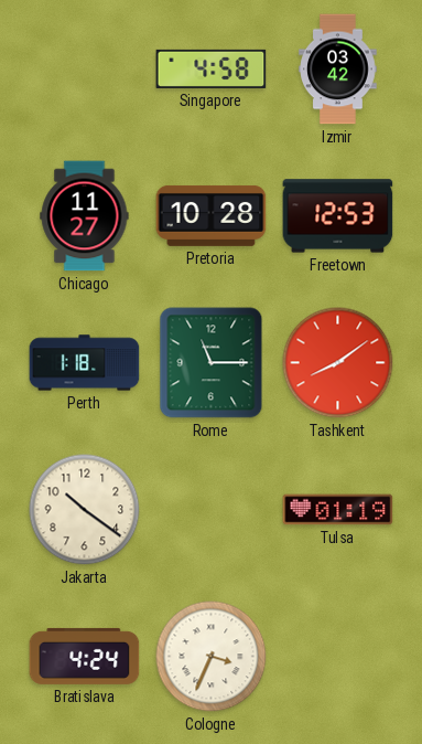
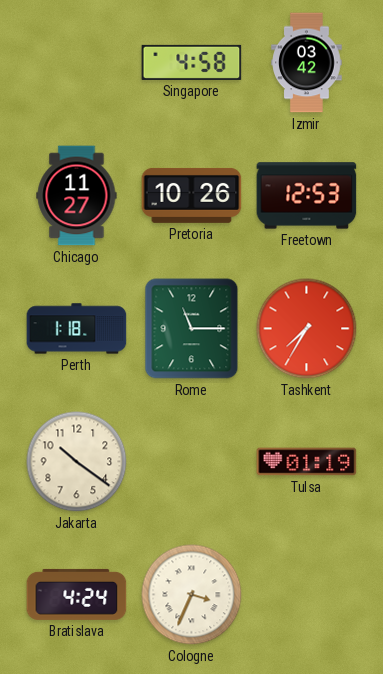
Pretoria: 10:28 -> 10:26
Tashkent: 8:09 -> 7:35
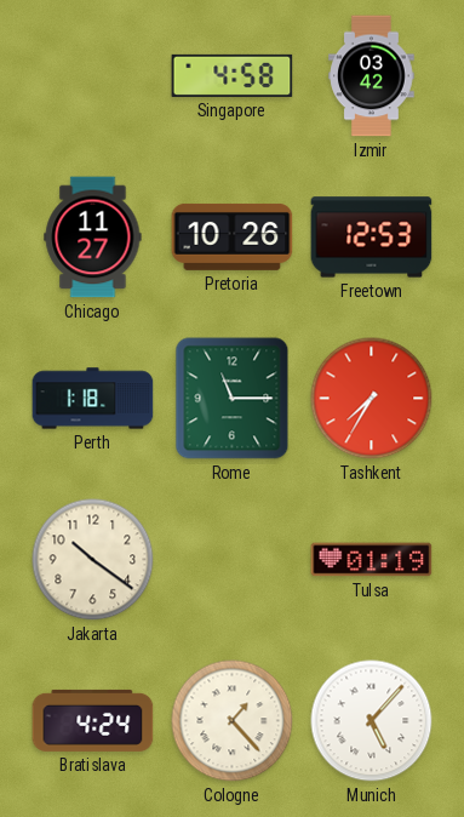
Cologne: 3:34 -> 1:23
Munich: none -> 5:07
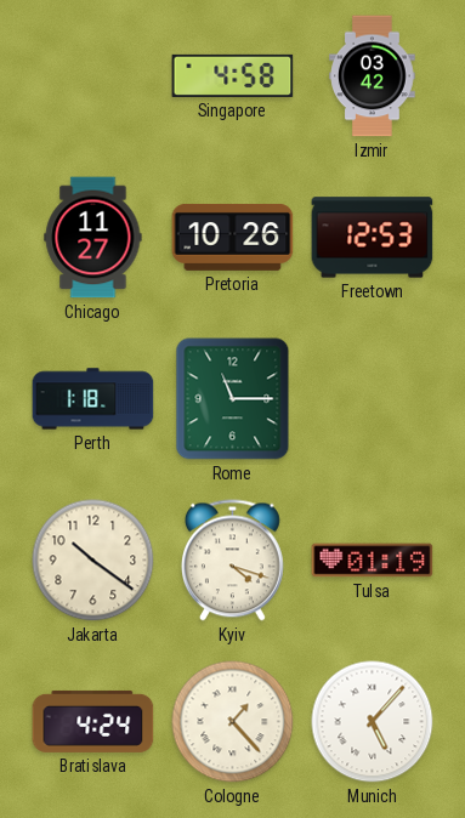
Tashkent: 7:35 -> none
Kyiv: none -> 4:18
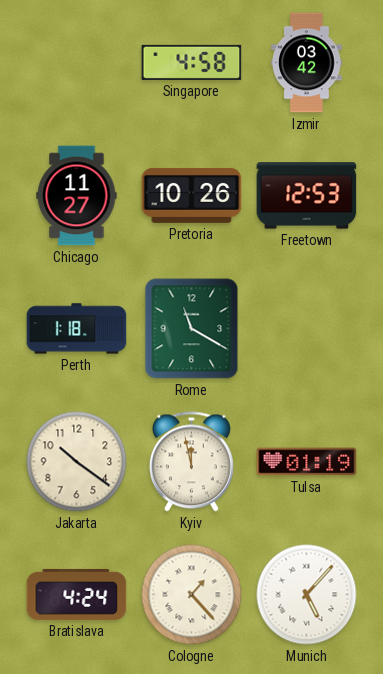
Rome: 11:15 -> 11:20
Kyiv: 4:18 -> 11:58
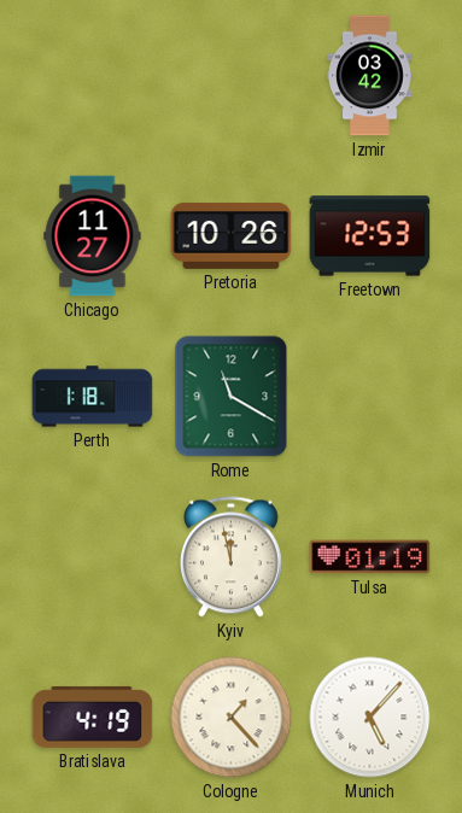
Singapore: 4:58 -> none
Jakarta: 10:21 -> none
Bratislava: 4:24 -> 4:19
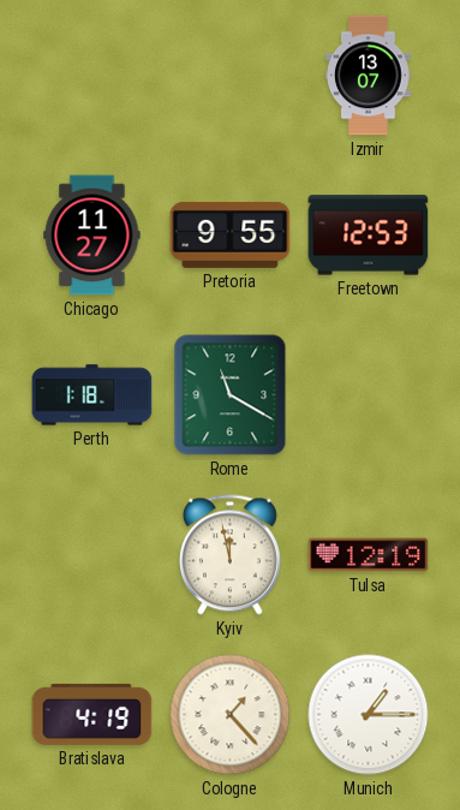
Izmir: 03:42 -> 13:07
Pretoria: 10:26 -> 9:55
Tulsa: 01:19 -> 12:19
Munich: 5:07 -> 1:15
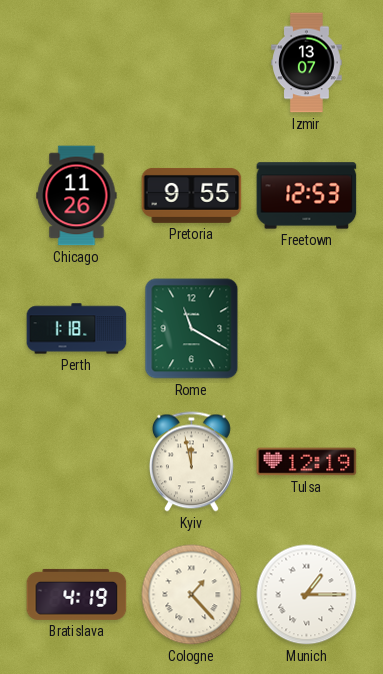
Chicago: 11:27 -> 11:26
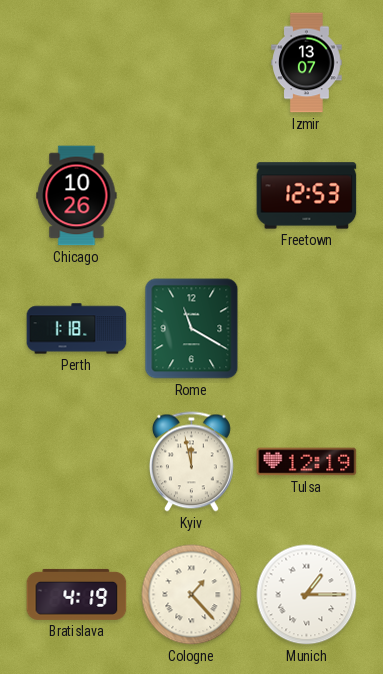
Chicago: 11:26 -> 10:26
Pretoria: 9:55 -> none
